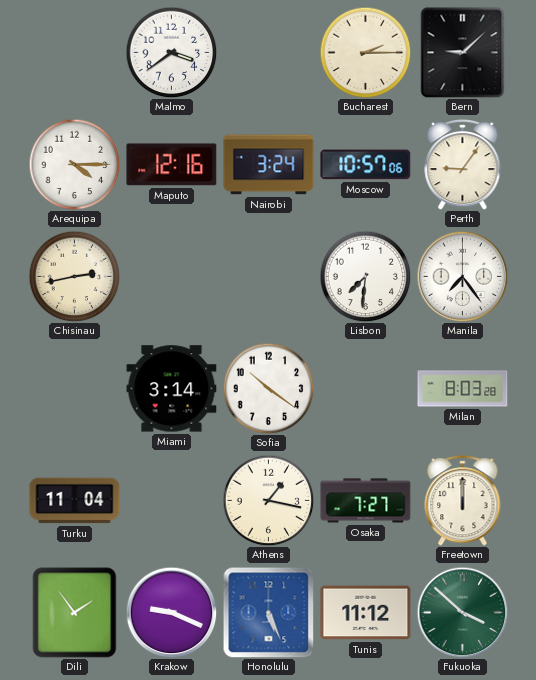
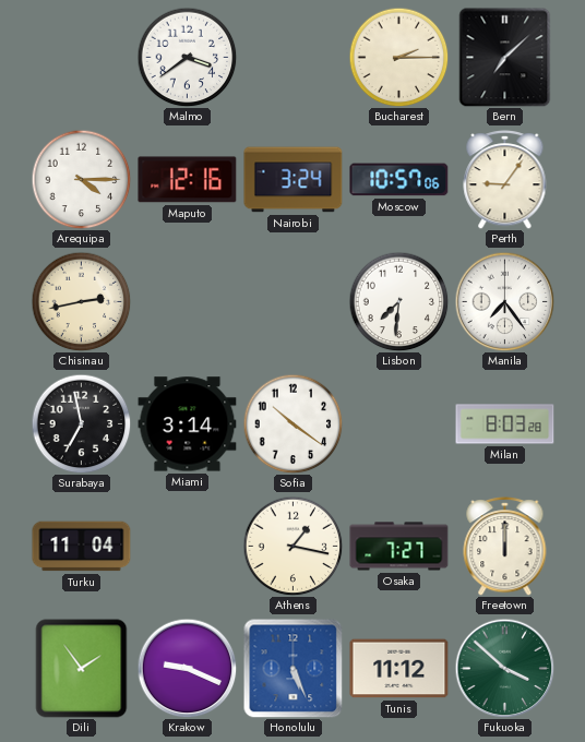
Bern: 9:08 -> 7:08
Surabaya: none -> 6:58
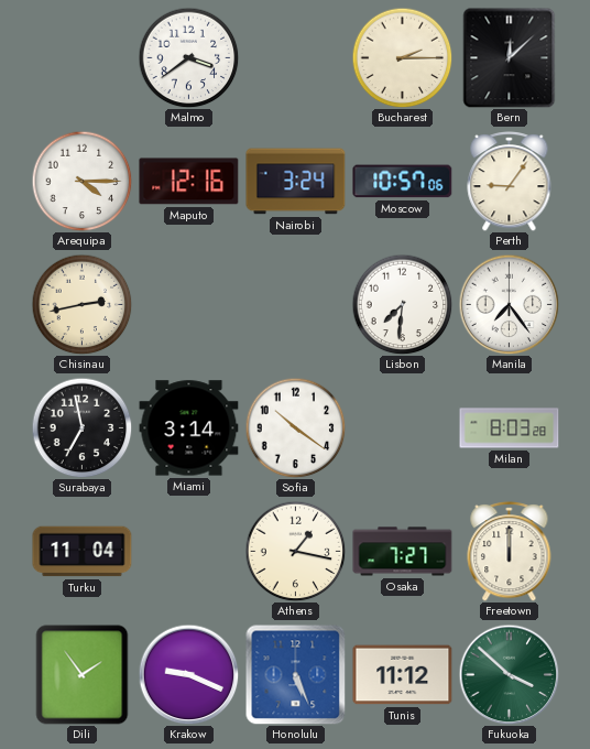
Bern: 7:08 -> 12:08
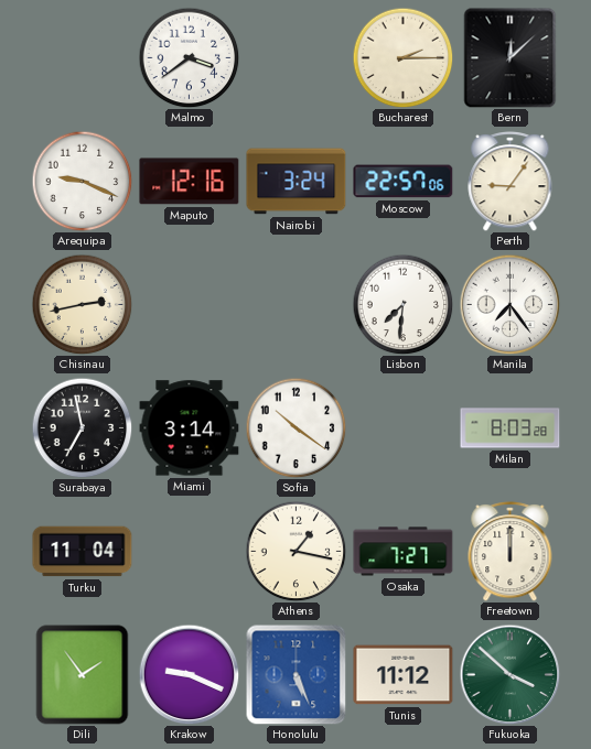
Arequipa: 4:15 -> 9:19
Moscow: 10:57 -> 22:57
